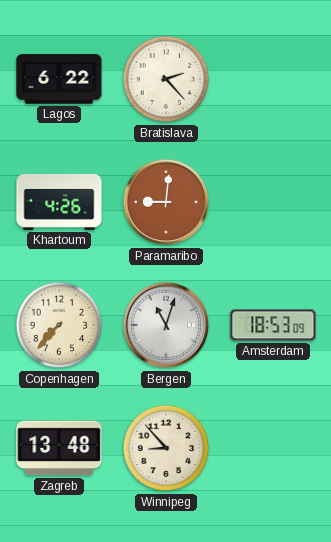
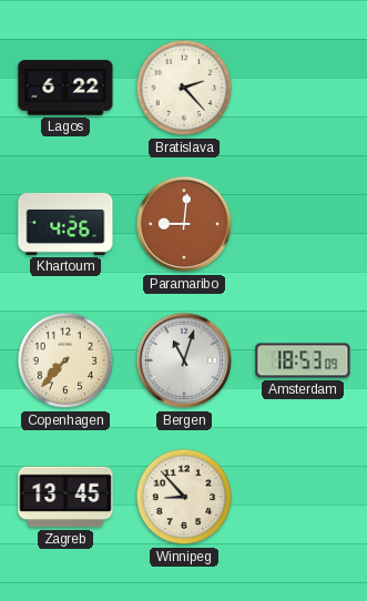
Zagreb: 13:48 -> 13:45
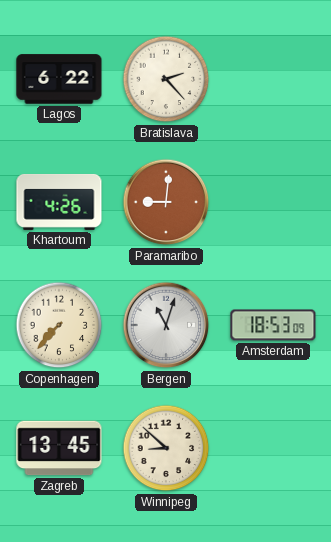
Winnipeg: 8:53 -> 8:52
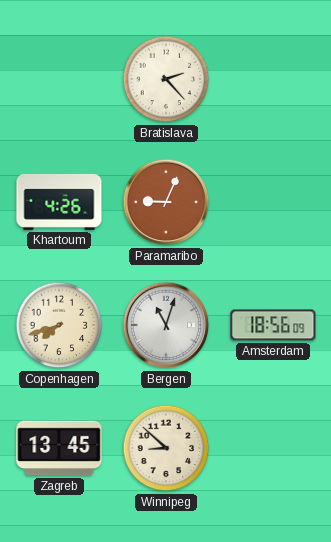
Lagos: 6:22 -> none
Paramaribo: 9:01 -> 9:04
Copenhagen: 7:37 -> 7:42
Amsterdam: 18:53 -> 18:56
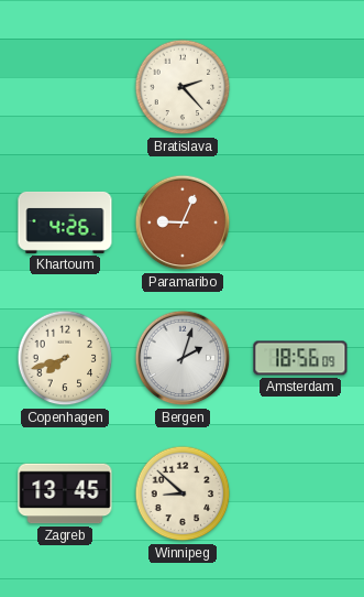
Bergen: 11:03 -> 2:03
